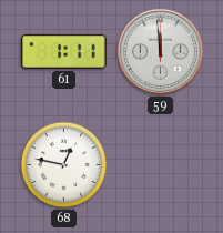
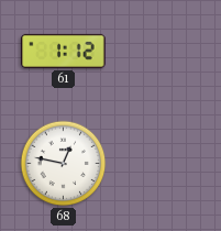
61: 1:11 -> 1:12
59: 11:59 -> none
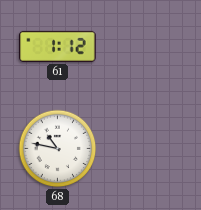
68: 12:47 -> 10:47
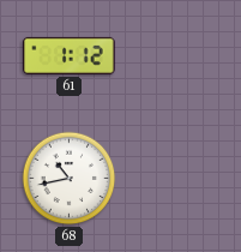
68: 10:47 -> 10:43
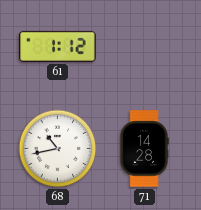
71: none -> 14:28
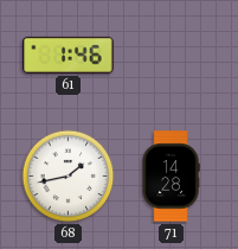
61: 1:12 -> 1:46
68: 10:43 -> 1:43
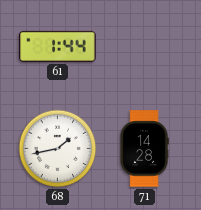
61: 1:46 -> 1:44
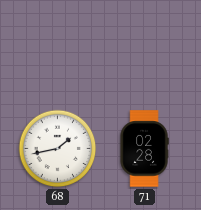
61: 1:44 -> none
71: 14:28 -> 02:28
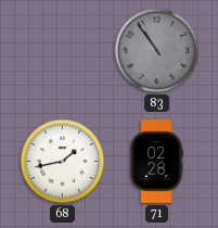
83: none -> 10:54
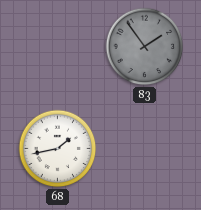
83: 10:54 -> 1:54
71: 02:28 -> none
